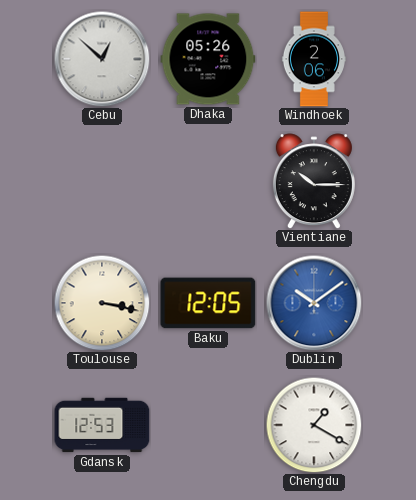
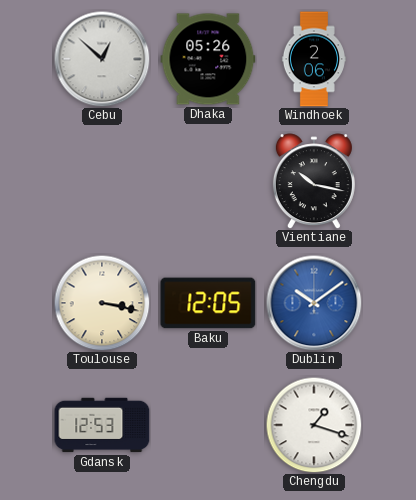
Vientiane: 10:15 -> 10:17
Chengdu: 1:20 -> 1:18
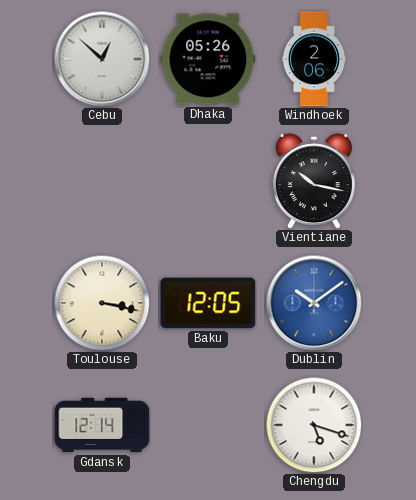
Gdansk: 12:53 -> 12:14
Chengdu: 1:18 -> 5:18
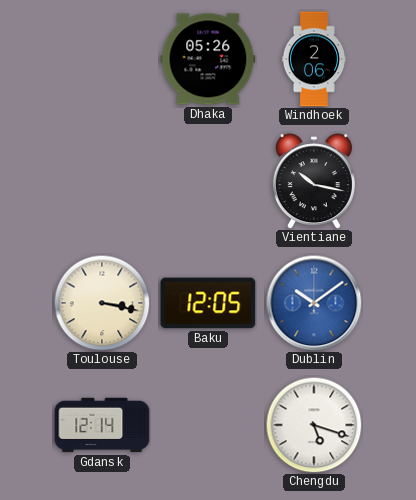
Cebu: 12:52 -> none
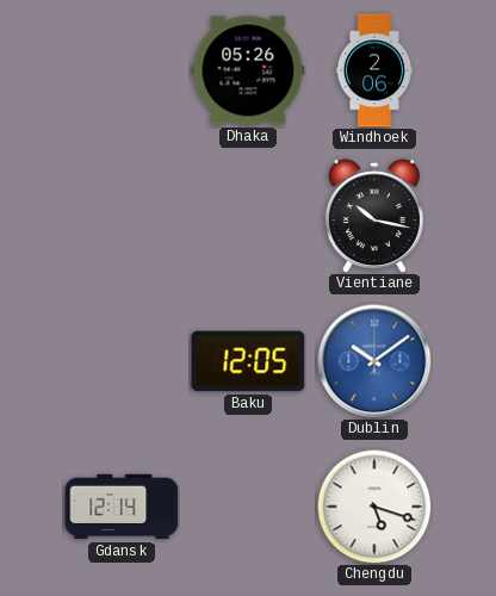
Toulouse: 3:17 -> none
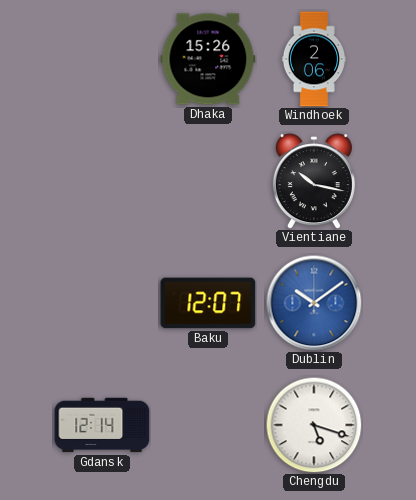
Dhaka: 05:26 -> 15:26
Baku: 12:05 -> 12:07
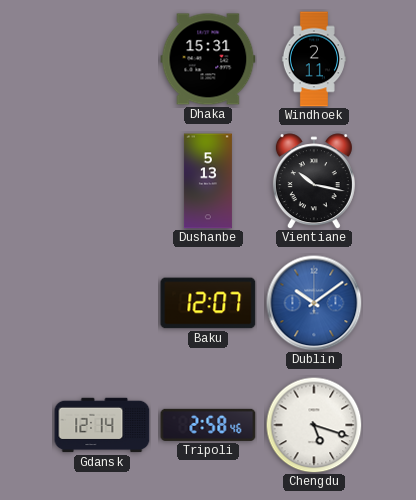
Dhaka: 15:26 -> 15:31
Windhoek: 2:06 -> 2:11
Dushanbe: none -> 5:13
Tripoli: none -> 2:58
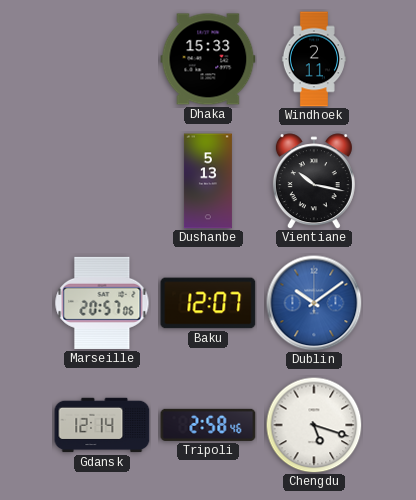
Dhaka: 15:31 -> 15:33
Marseille: none -> 20:57
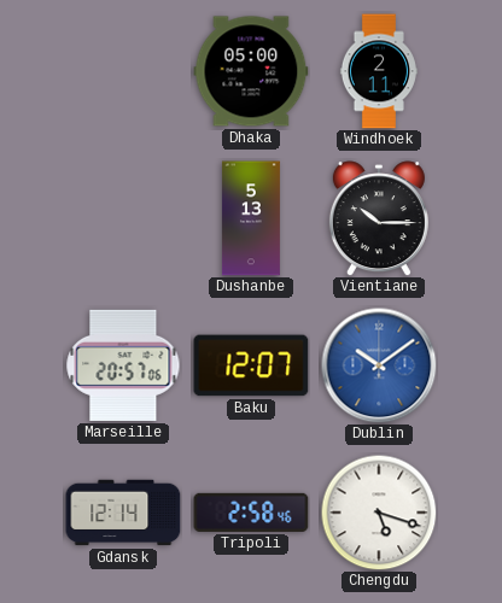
Dhaka: 15:33 -> 05:00
Vientiane: 10:17 -> 10:15
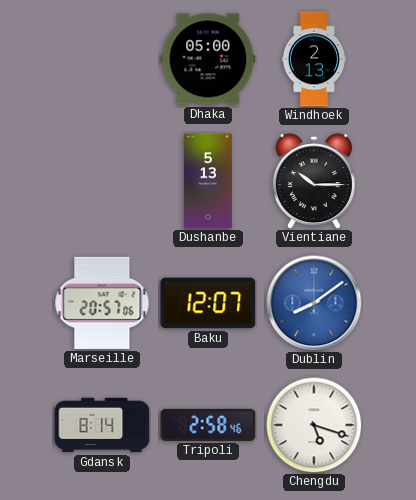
Windhoek: 2:11 -> 2:13
Dublin: 10:09 -> 8:09
Gdansk: 12:14 -> 8:14
